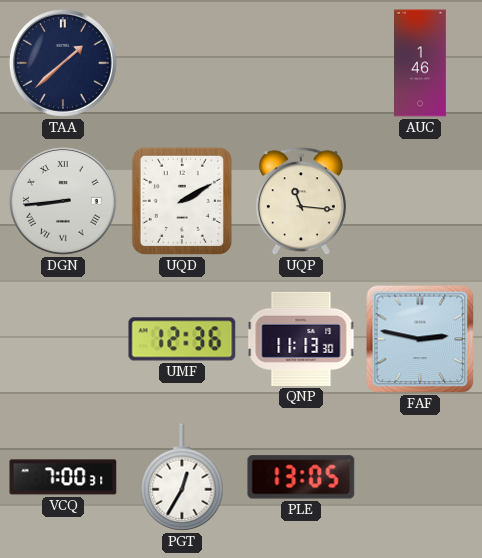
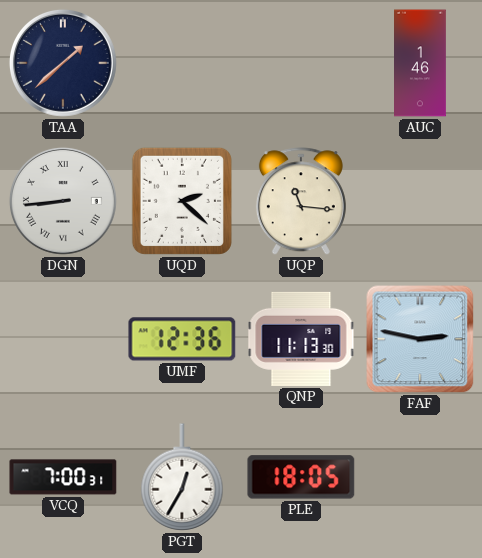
UQD: 2:10 -> 2:22
PLE: 13:05 -> 18:05
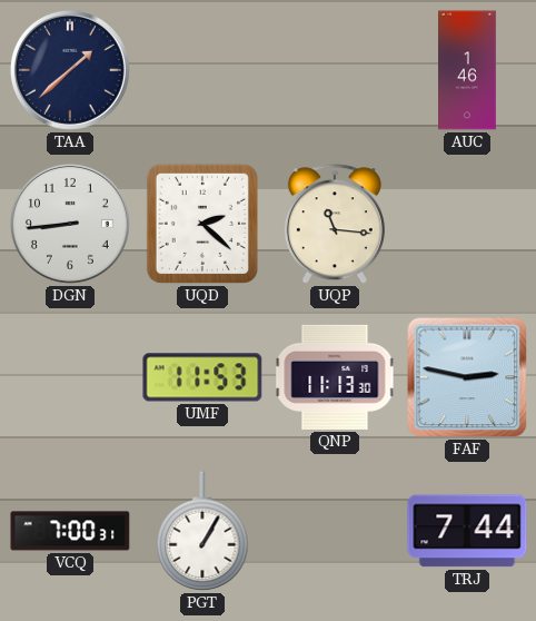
DGN numerals: Roman -> Arabic
UMF: 12:36 -> 11:53
PGT: 12:35 -> 1:05
PLE: 18:05 -> none
TRJ: none -> 7:44
